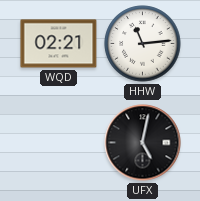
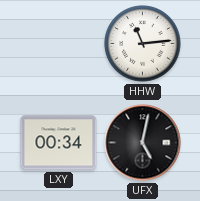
WQD: 02:21 -> none
LXY: none -> 00:34
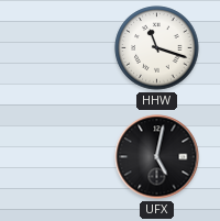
HHW: 11:14 -> 11:18
LXY: 00:34 -> none
